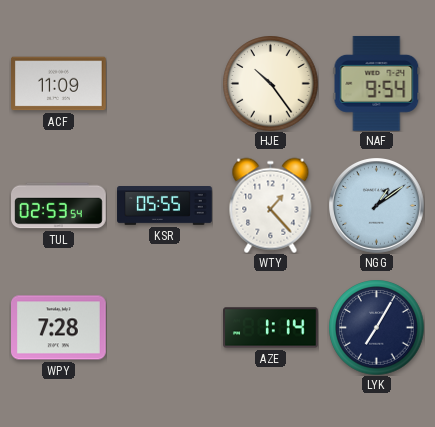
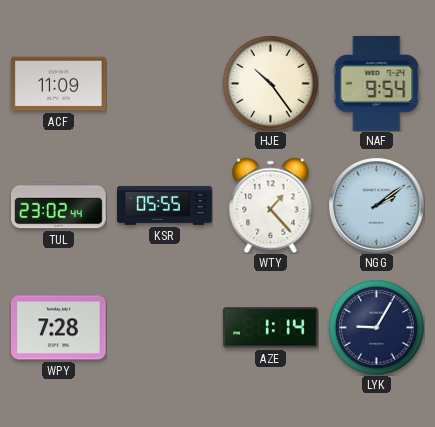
TUL: 02:53 -> 23:02
NGG: 1:09 -> 2:09
LYK: 7:05 -> 9:05
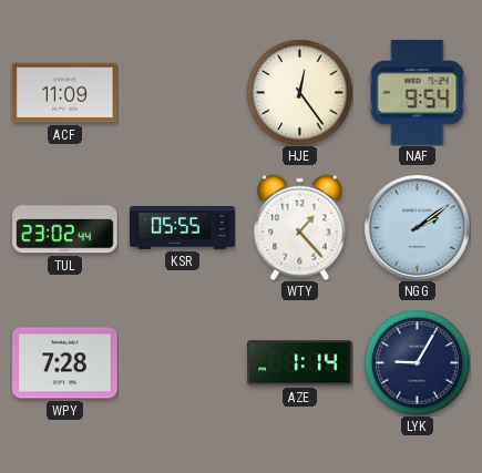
HJE: 10:24 -> 12:24
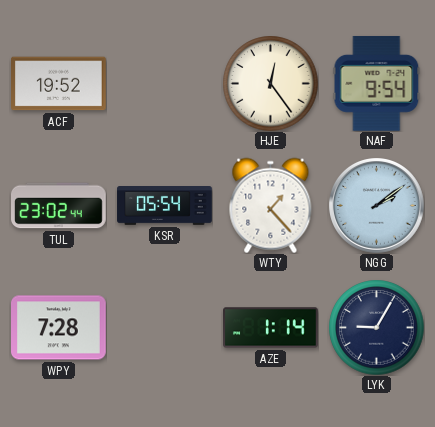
ACF: 11:09 -> 19:52
KSR: 05:55 -> 05:54
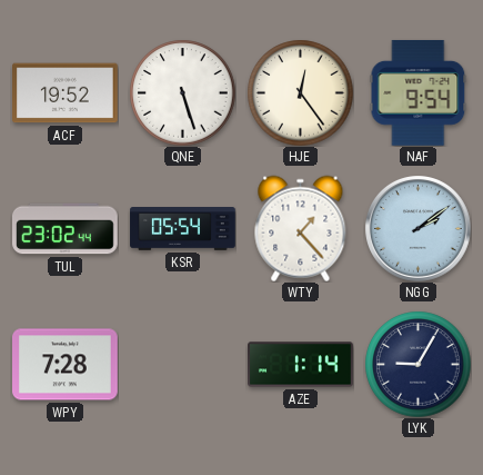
QNE: none -> 5:27
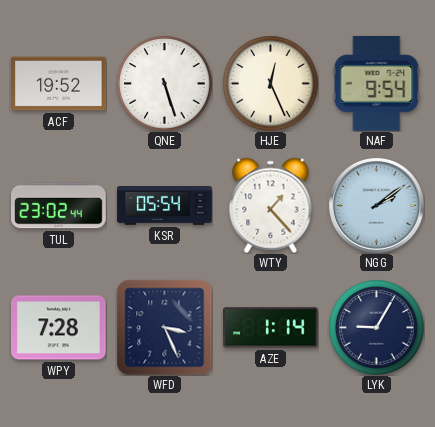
HJE: 12:24 -> 12:26
WFD: none -> 3:26
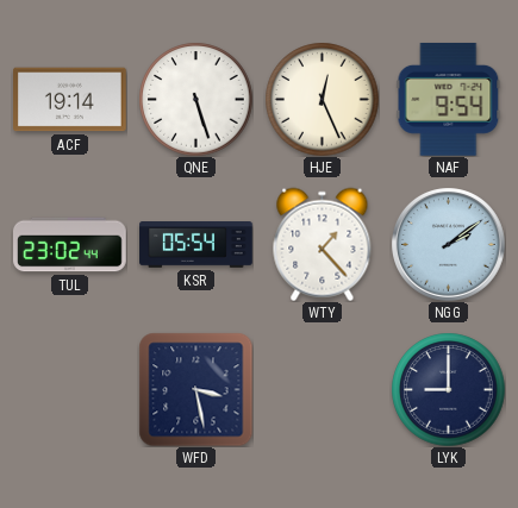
ACF: 19:52 -> 19:14
WPY: 7:28 -> none
WFD: 3:26 -> 3:28
AZE: 1:14 -> none
LYK: 9:05 -> 9:00
